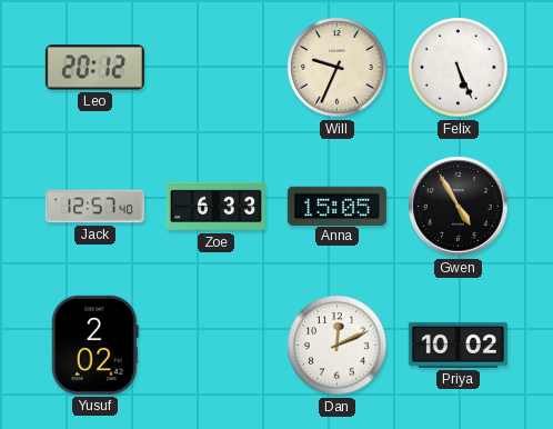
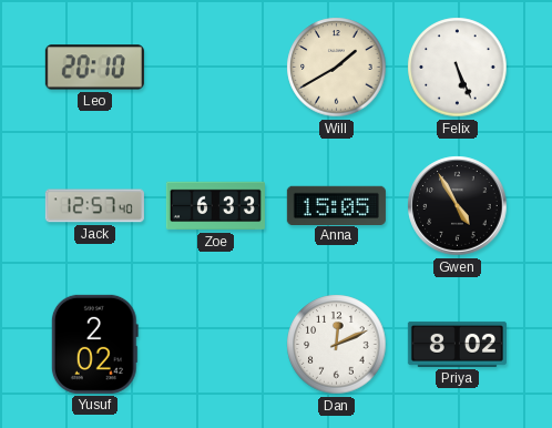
Leo: 20:12 -> 20:10
Will: 9:34 -> 1:40
Priya: 10:02 -> 8:02
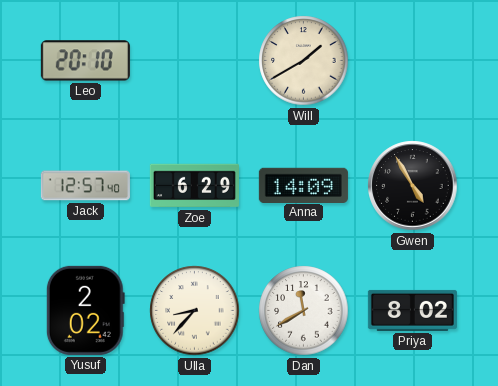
Felix: 5:26 -> none
Zoe: 6:33 -> 6:29
Anna: 15:05 -> 14:09
Ulla: none -> 8:37
Dan: 12:11 -> 11:40
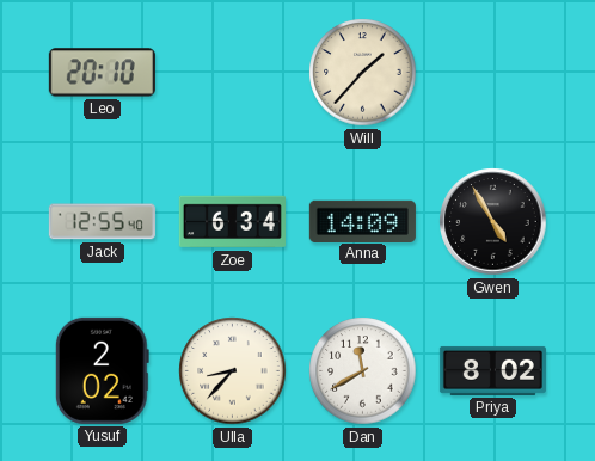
Will: 1:40 -> 1:37
Jack: 12:57 -> 12:55
Zoe: 6:29 -> 6:34
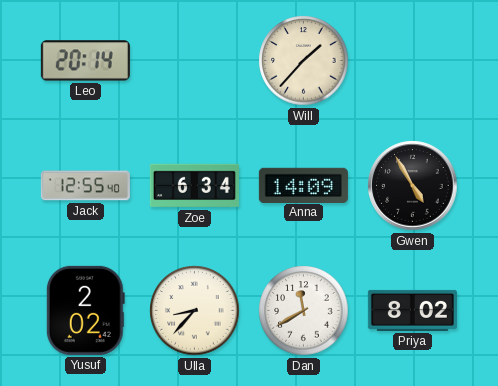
Leo: 20:10 -> 20:14
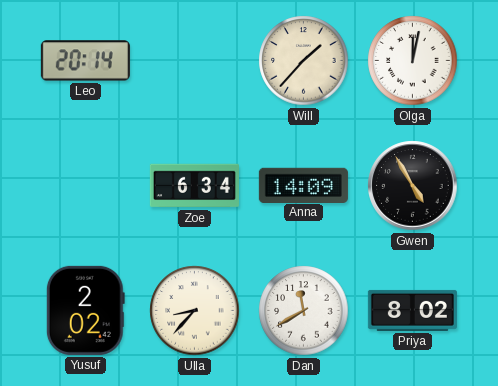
Olga: none -> 12:02
Jack: 12:55 -> none
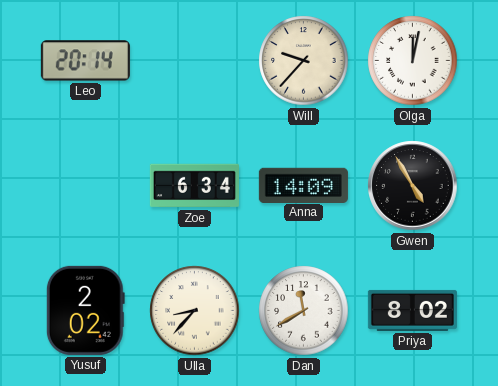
Will: 1:37 -> 9:37
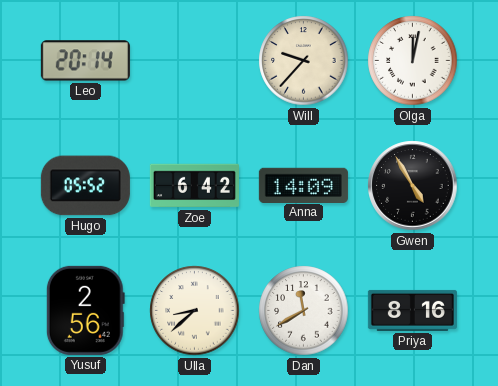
Hugo: none -> 05:52
Zoe: 6:34 -> 6:42
Yusuf: 2:02 -> 2:56
Ulla: 8:37 -> 8:38
Priya: 8:02 -> 8:16
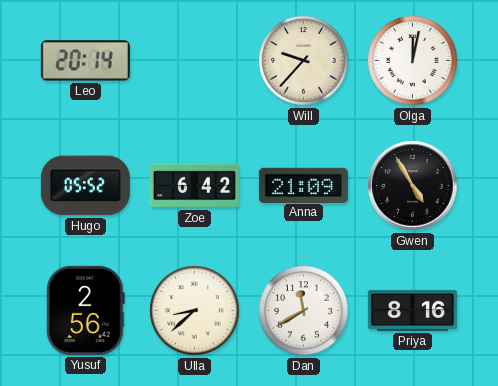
Anna: 14:09 -> 21:09
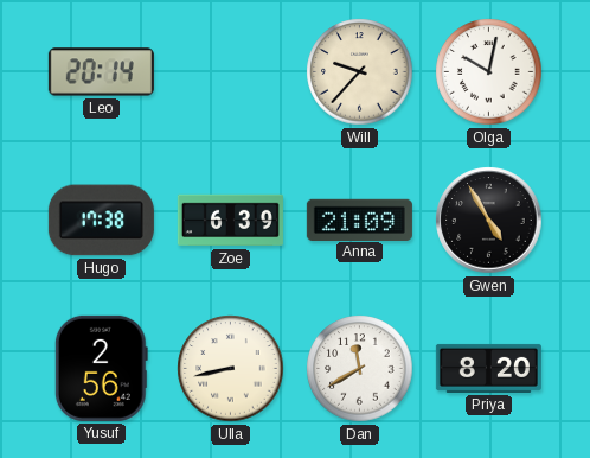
Olga: 12:02 -> 10:02
Hugo: 05:52 -> 17:38
Zoe: 6:42 -> 6:39
Ulla: 8:38 -> 8:43
Priya: 8:16 -> 8:20
